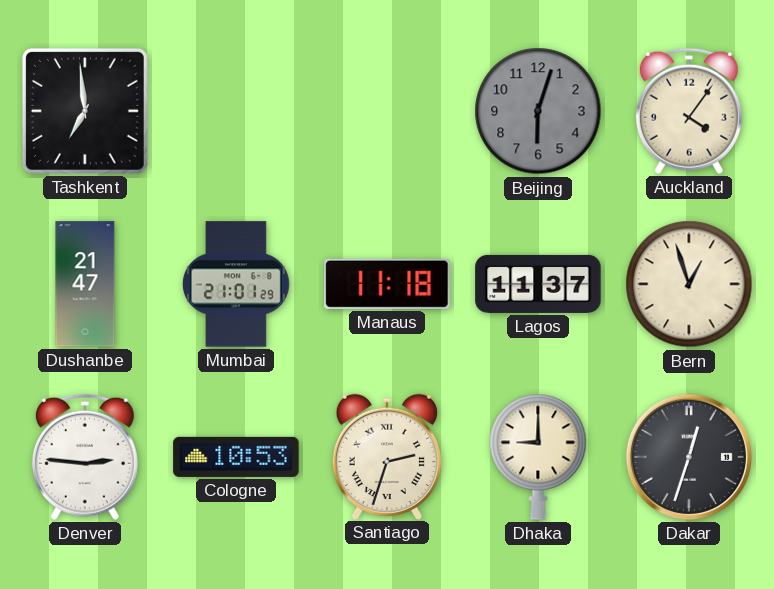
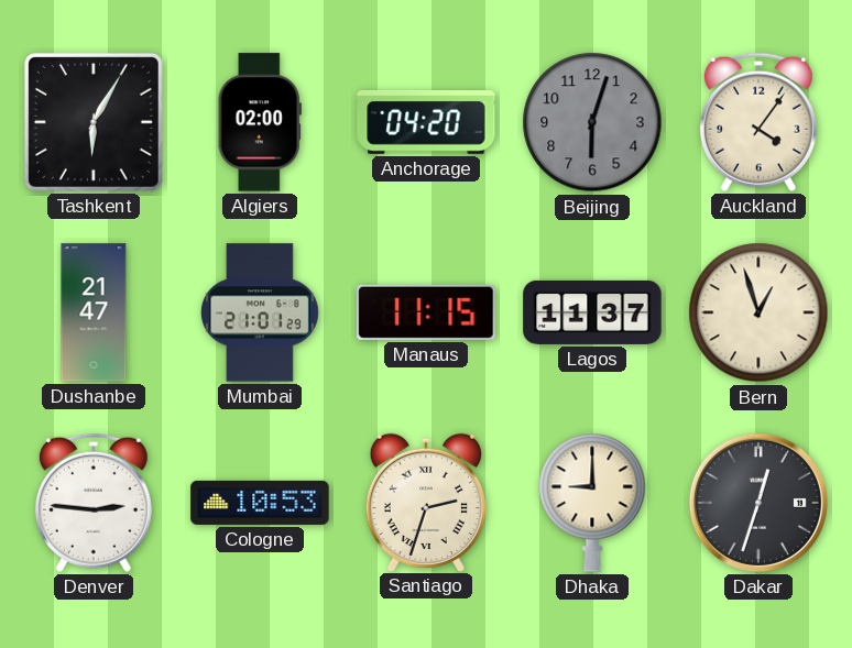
Tashkent: 6:59 -> 6:05
Algiers: none -> 02:00
Anchorage: none -> 04:20
Manaus: 11:18 -> 11:15
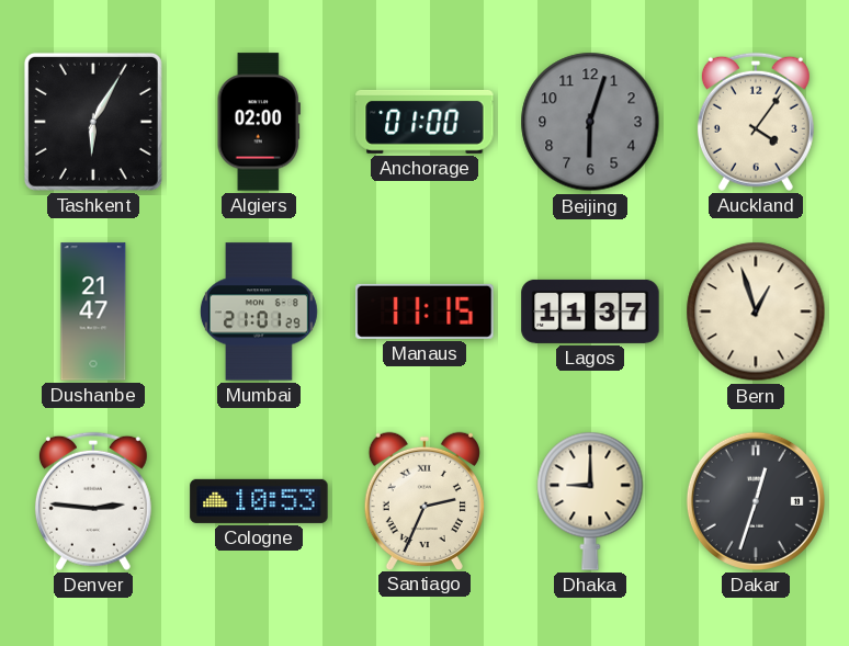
Anchorage: 04:20 -> 01:00
Santiago: 2:33 -> 2:34
